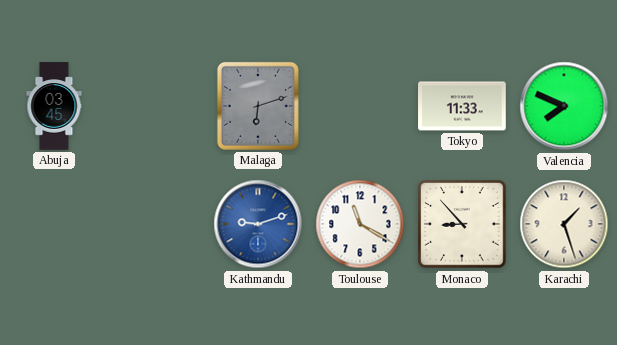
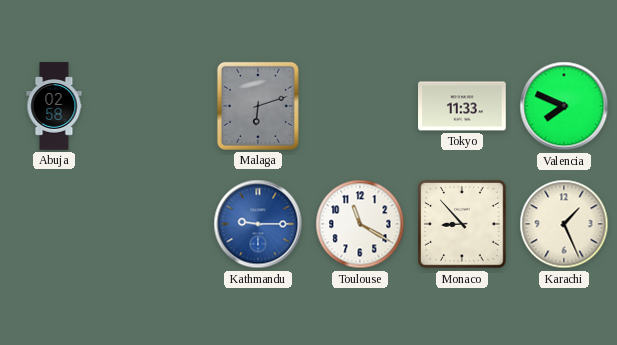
Abuja: 03:45 -> 02:58
Kathmandu: 9:12 -> 9:15
Karachi: 1:27 -> 1:26
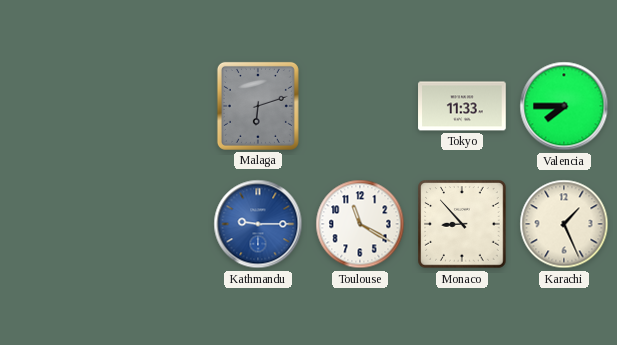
Abuja: 02:58 -> none
Valencia: 7:49 -> 7:45
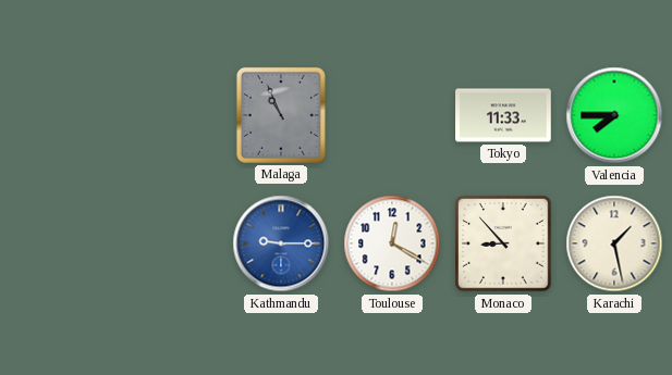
Malaga: 6:12 -> 10:56
Toulouse: 11:20 -> 12:20
Karachi: 1:26 -> 1:28
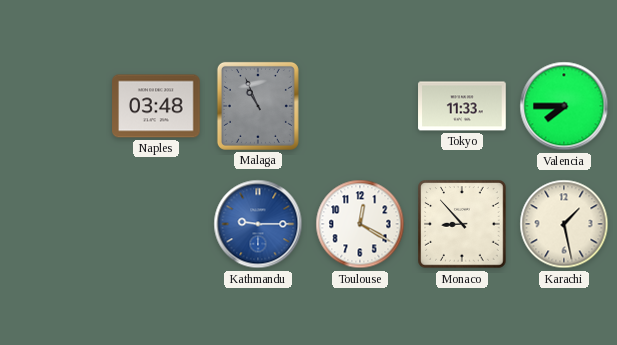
Naples: none -> 03:48
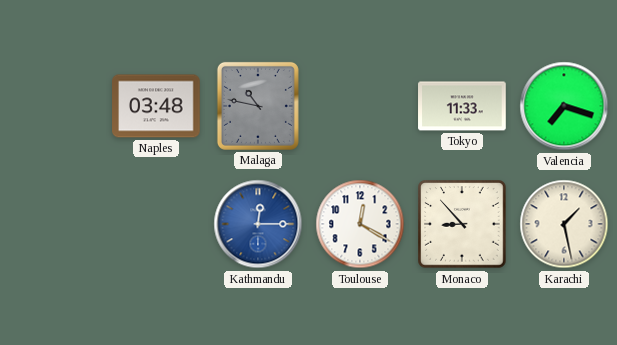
Malaga: 10:56 -> 10:47
Valencia: 7:45 -> 7:18
Kathmandu: 9:15 -> 12:15
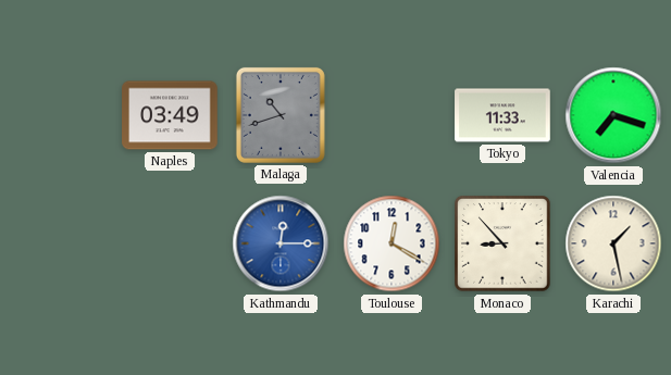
Naples: 03:48 -> 03:49
Malaga: 10:47 -> 10:42
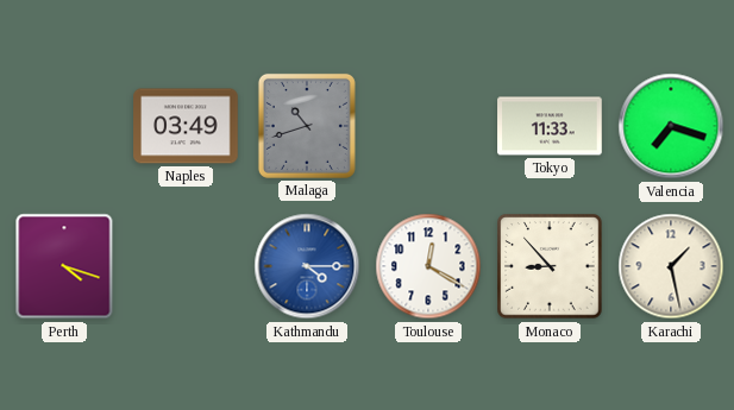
Perth: none -> 4:18
Kathmandu: 12:15 -> 4:15
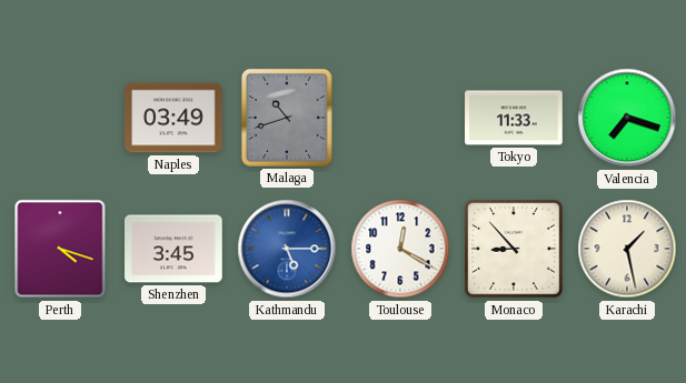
Shenzhen: none -> 3:45
Kathmandu: 4:15 -> 5:15
